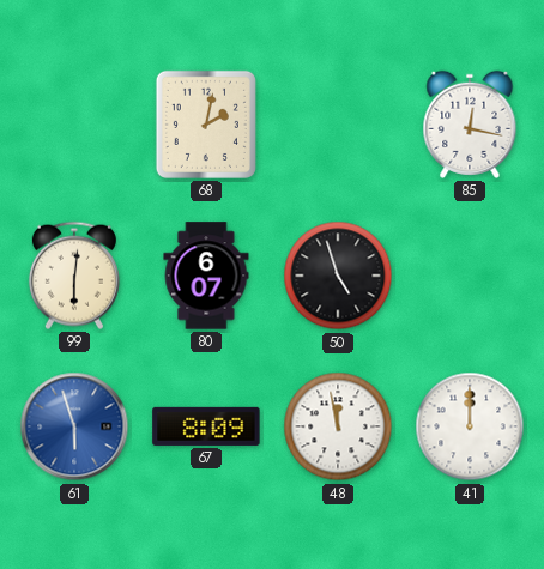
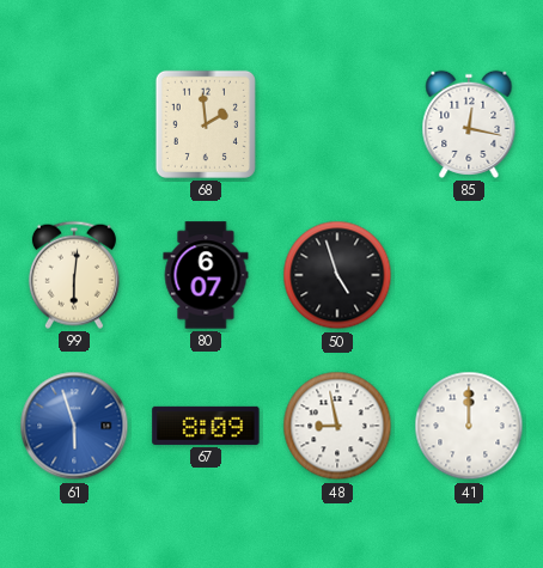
68: 2:02 -> 1:59
48: 11:58 -> 8:58
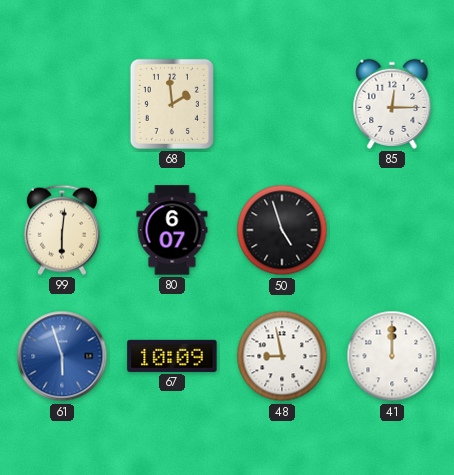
85: 12:17 -> 12:15
67: 8:09 -> 10:09
